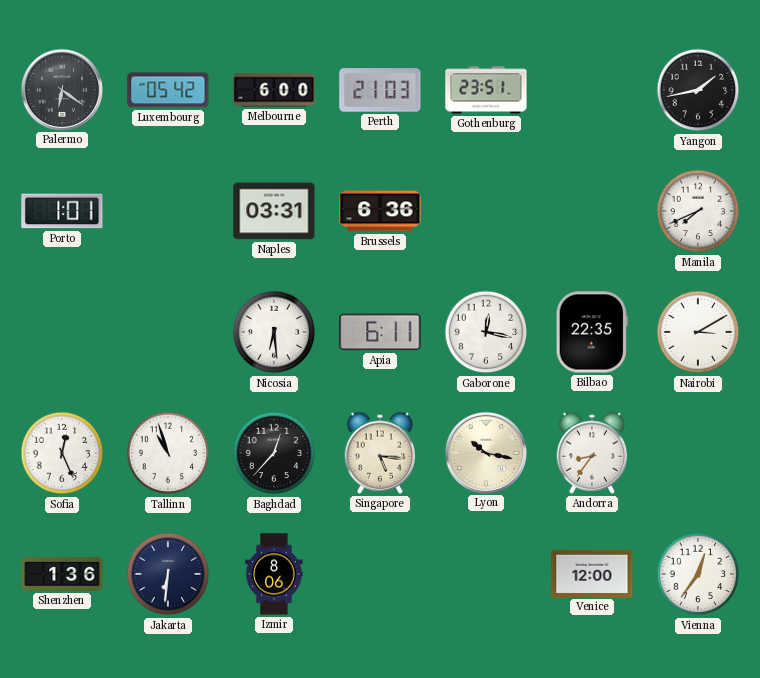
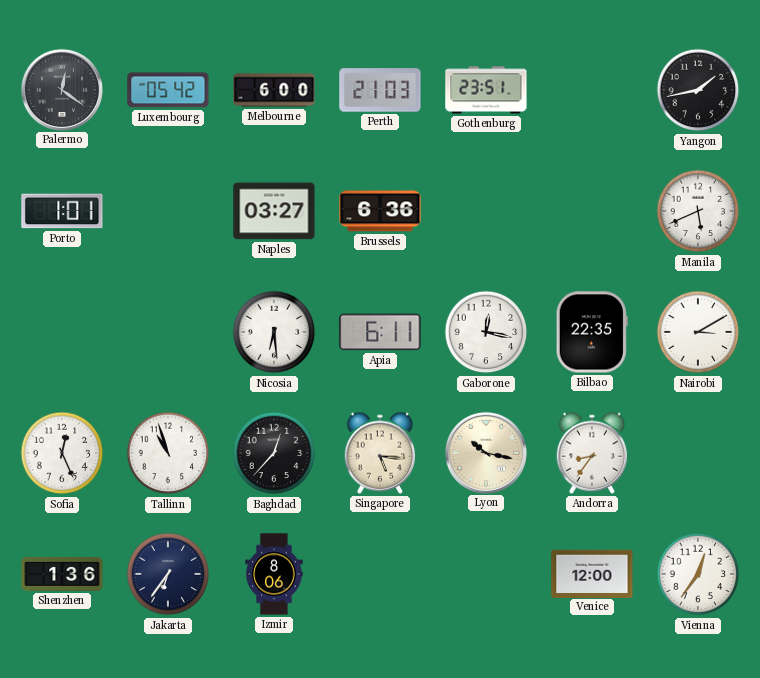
Palermo: 6:21 -> 12:21
Naples: 03:31 -> 03:27
Manila: 7:41 -> 5:41
Jakarta: 6:31 -> 6:36
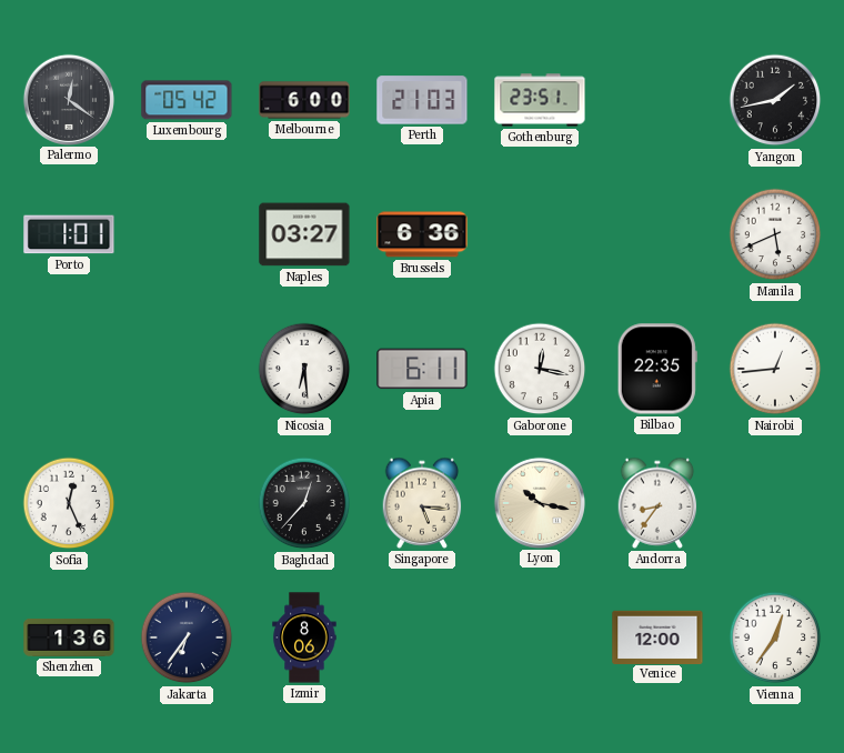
Nairobi: 3:10 -> 12:44
Tallinn: 10:57 -> none
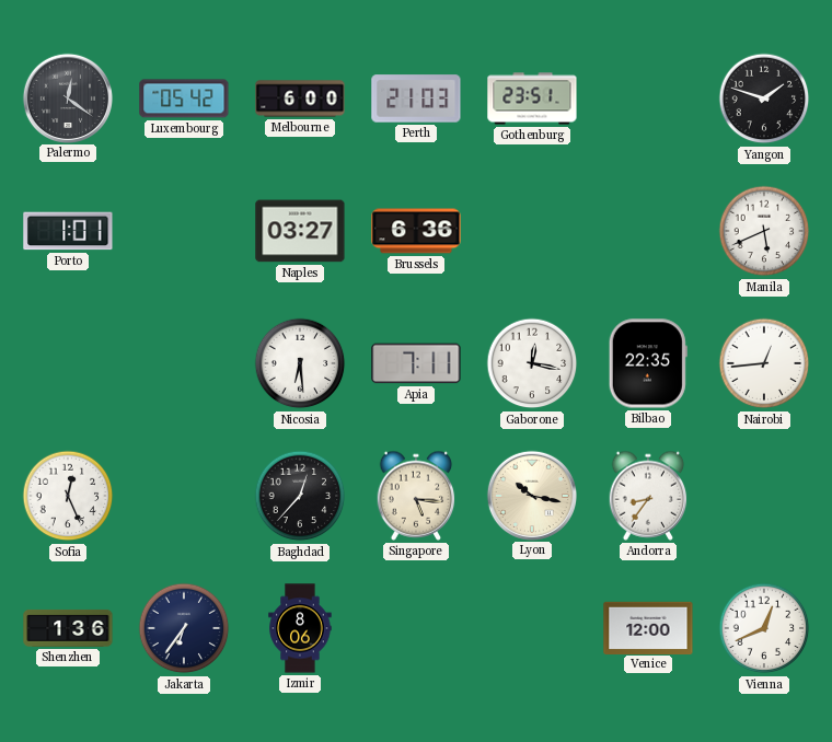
Yangon: 1:43 -> 1:48
Apia: 6:11 -> 7:11
Vienna: 12:36 -> 12:41
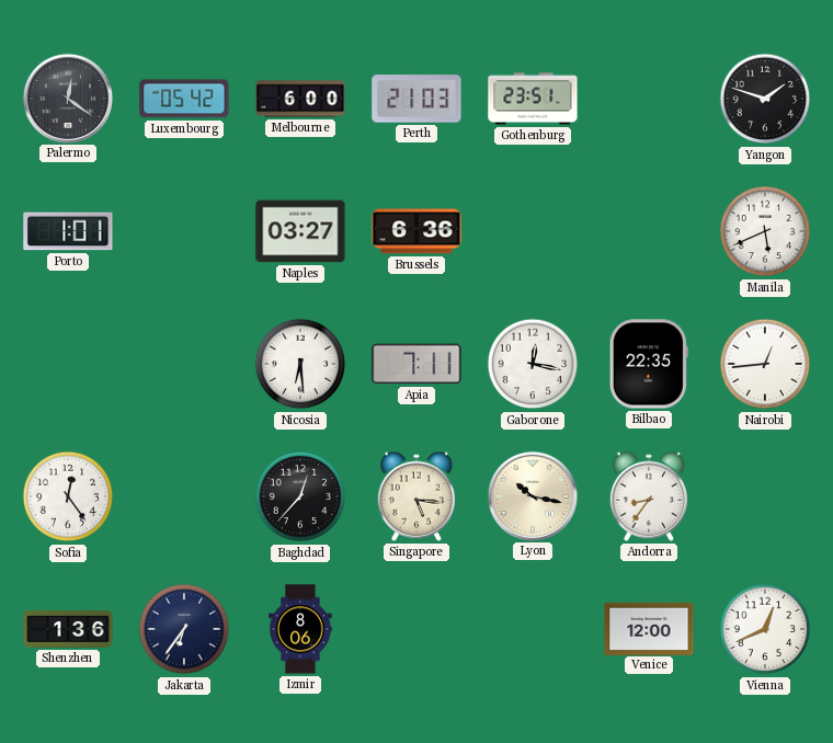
Sofia: 12:26 -> 12:24
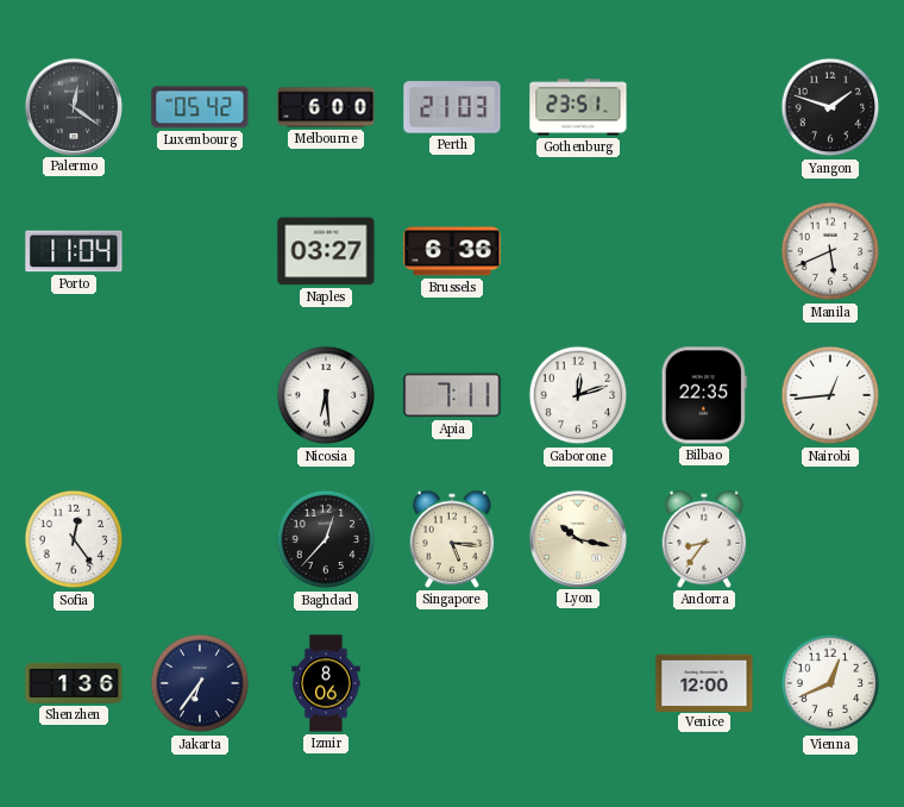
Porto: 1:01 -> 11:04
Gaborone: 12:17 -> 12:12
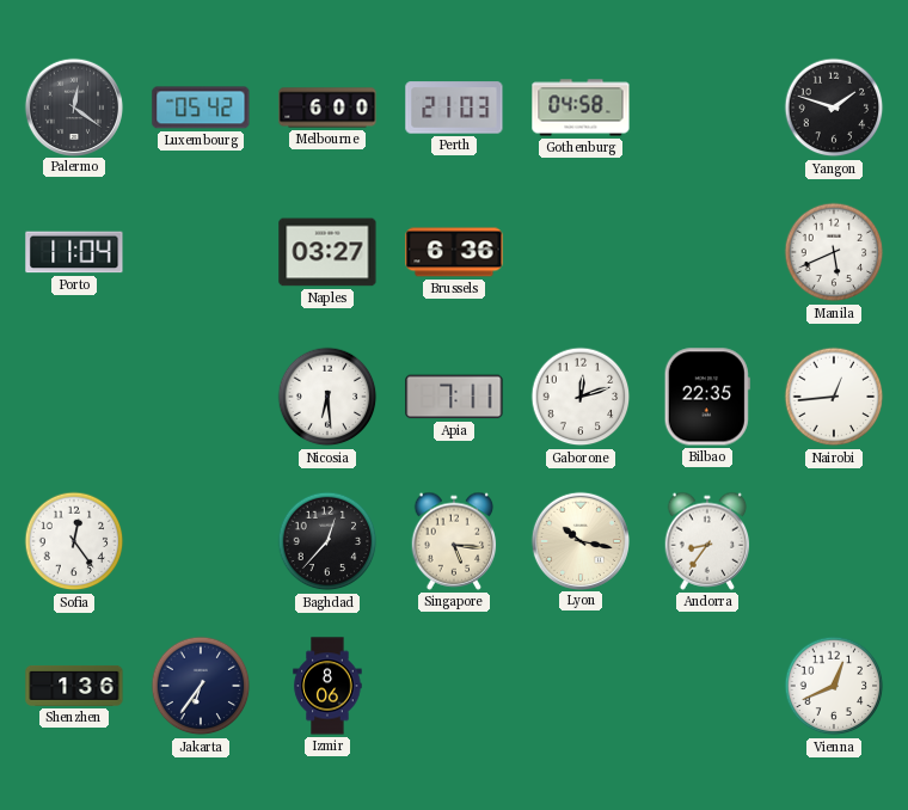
Gothenburg: 23:51 -> 04:58
Venice: 12:00 -> none
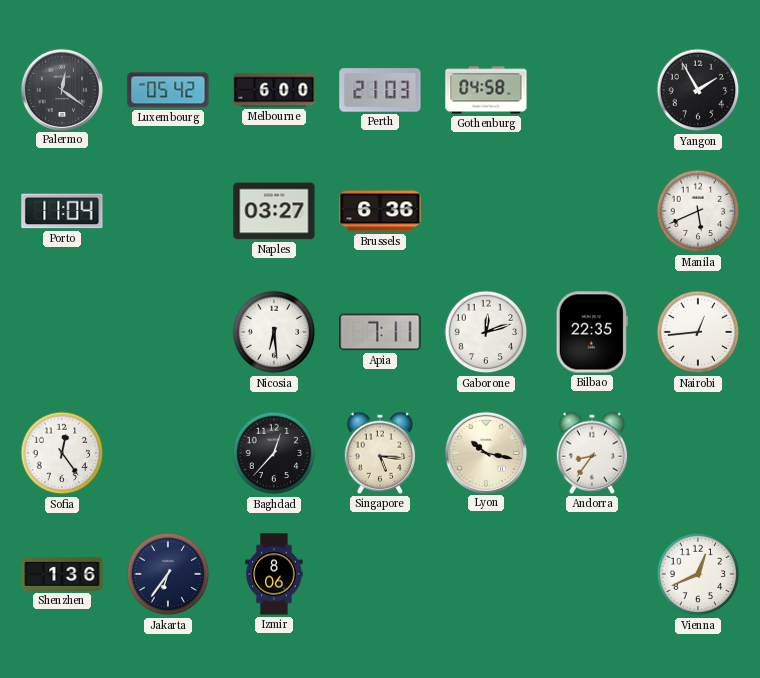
Yangon: 1:48 -> 1:55
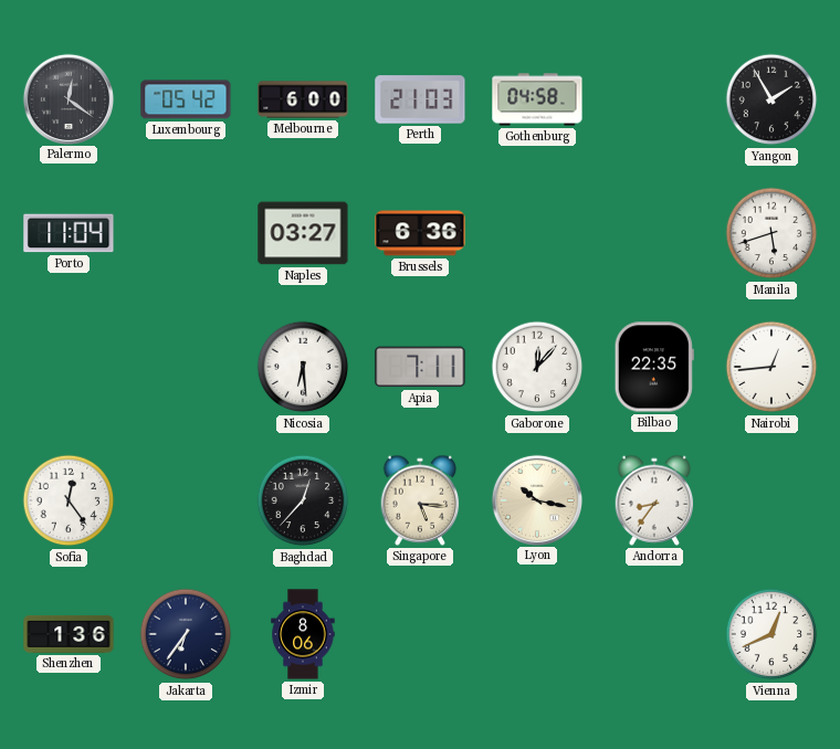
Manila: 5:41 -> 5:42
Gaborone: 12:12 -> 12:07
